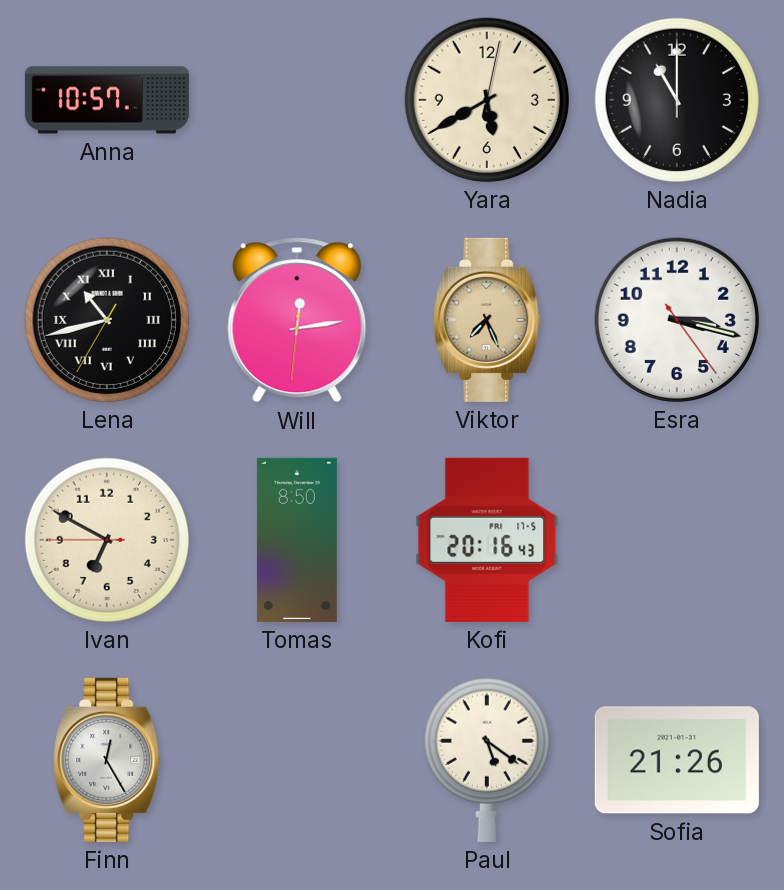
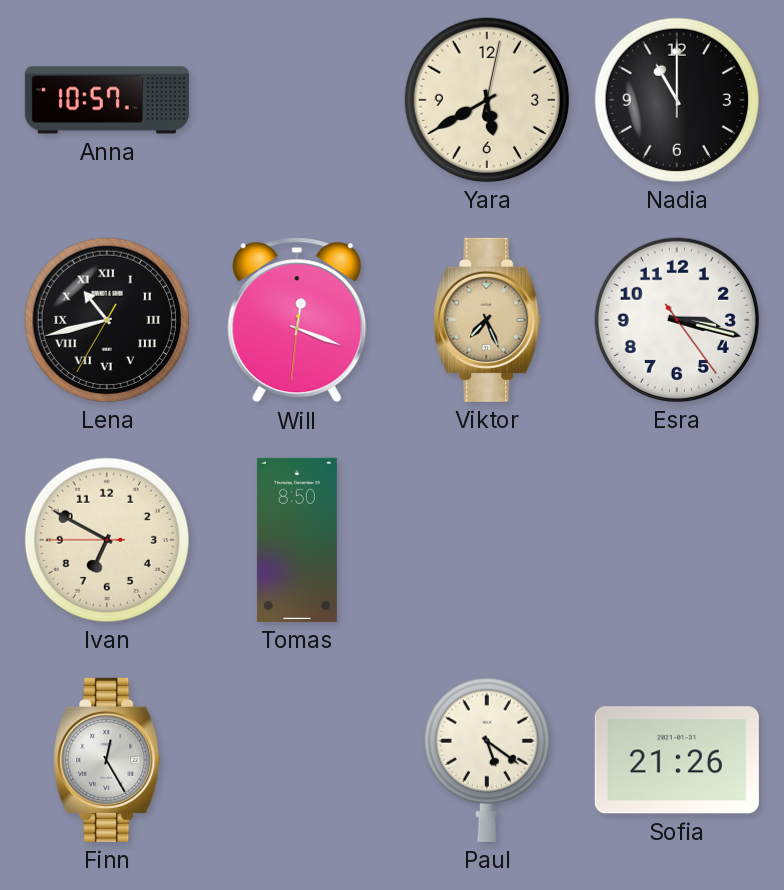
Will: 12:13 -> 12:18
Kofi: 20:16 -> none
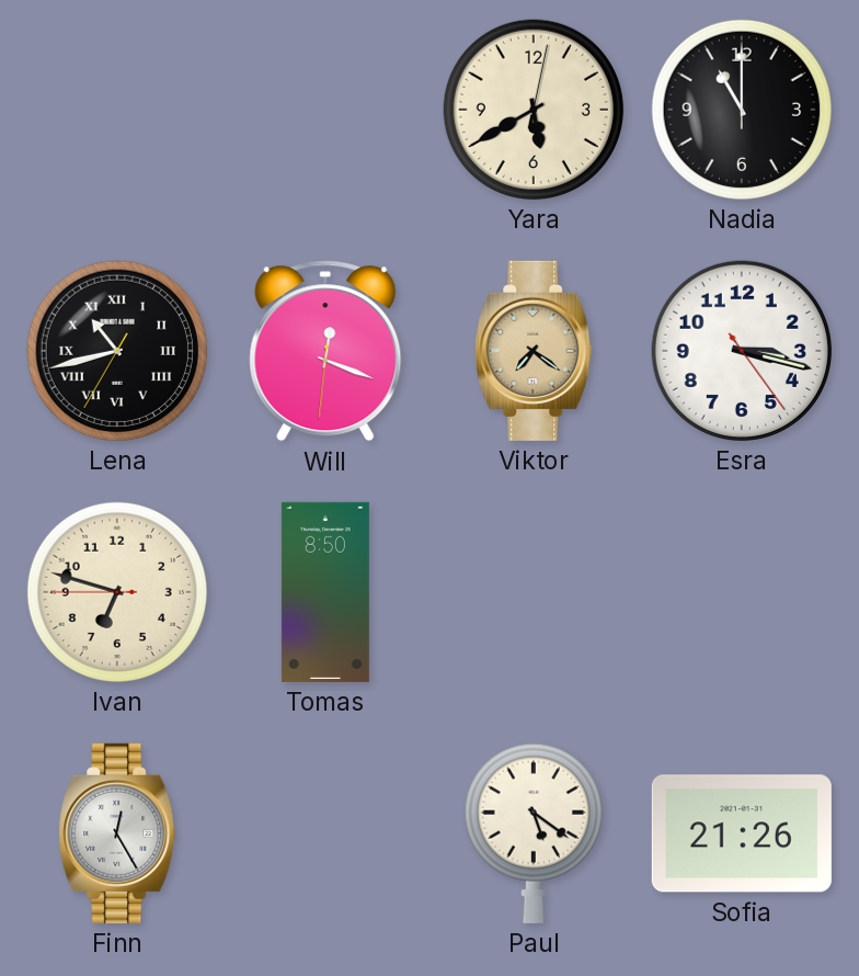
Anna: 10:57 -> none
Viktor: 7:26 -> 7:21
Ivan: 6:49 -> 6:47
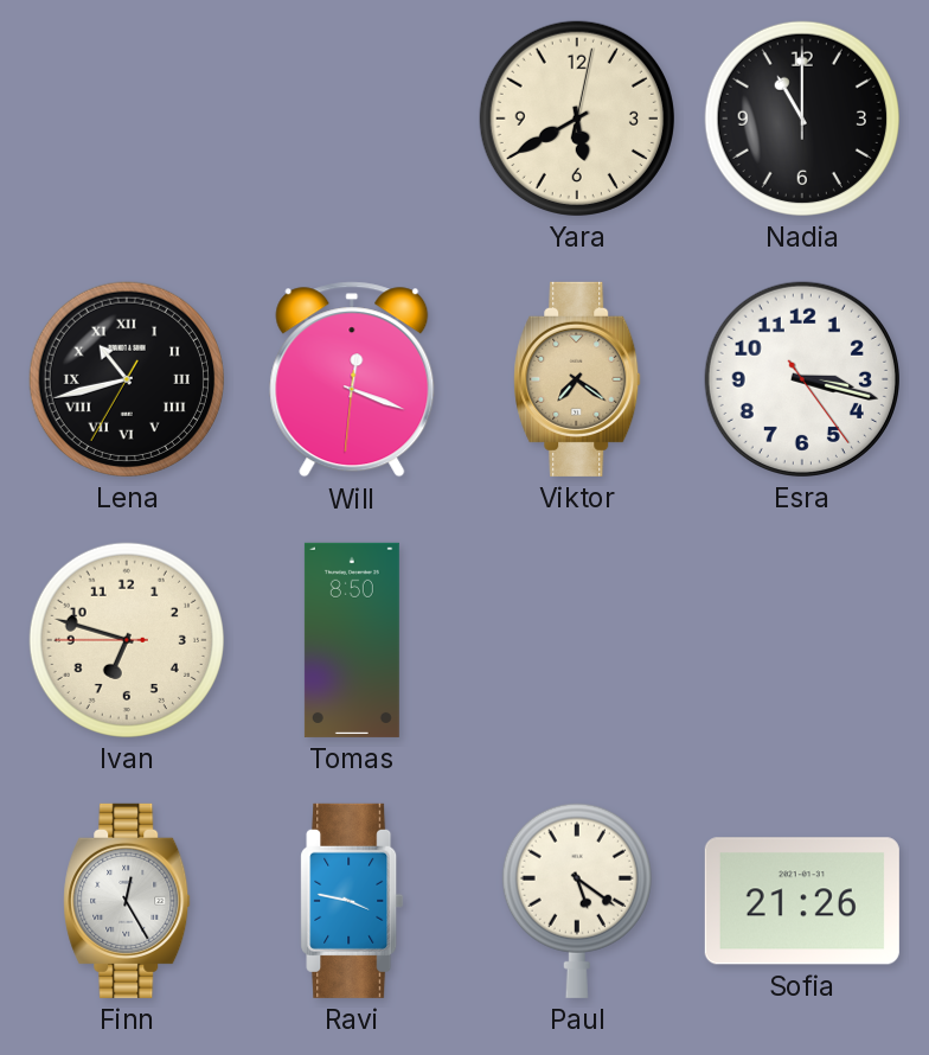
Ravi: none -> 3:47
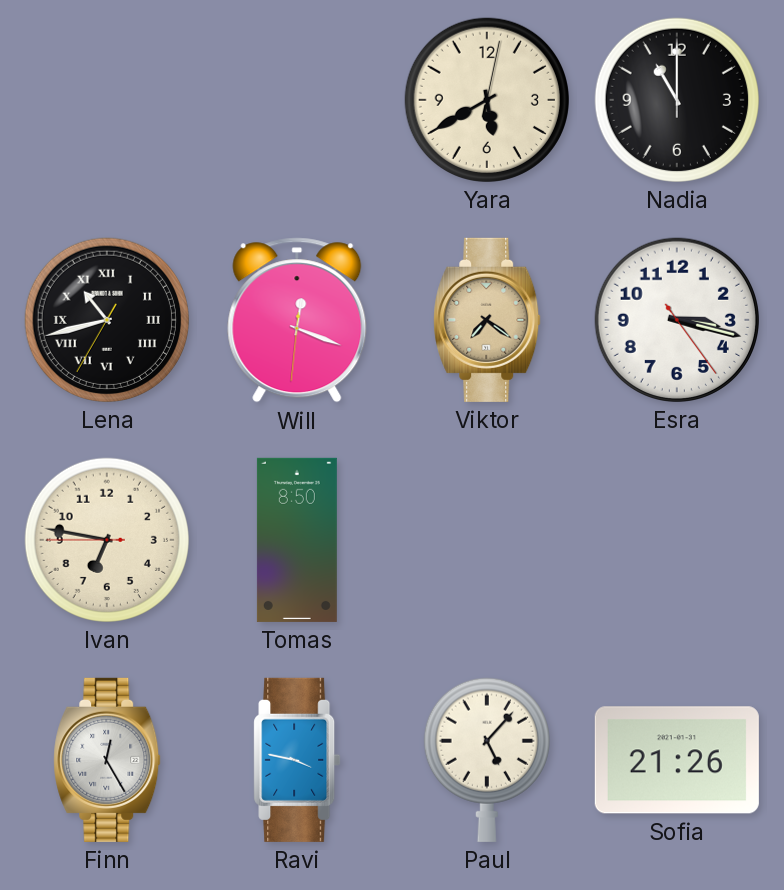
Ivan: 6:47 -> 6:46
Paul: 5:21 -> 5:07
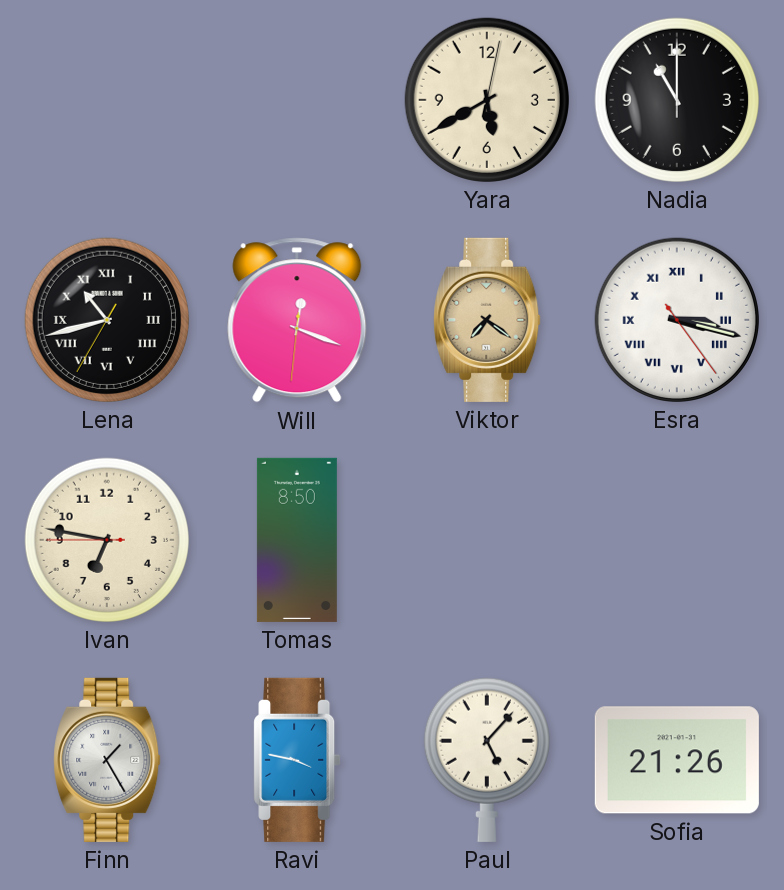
Esra numerals: Arabic -> Roman
Finn: 12:25 -> 1:25
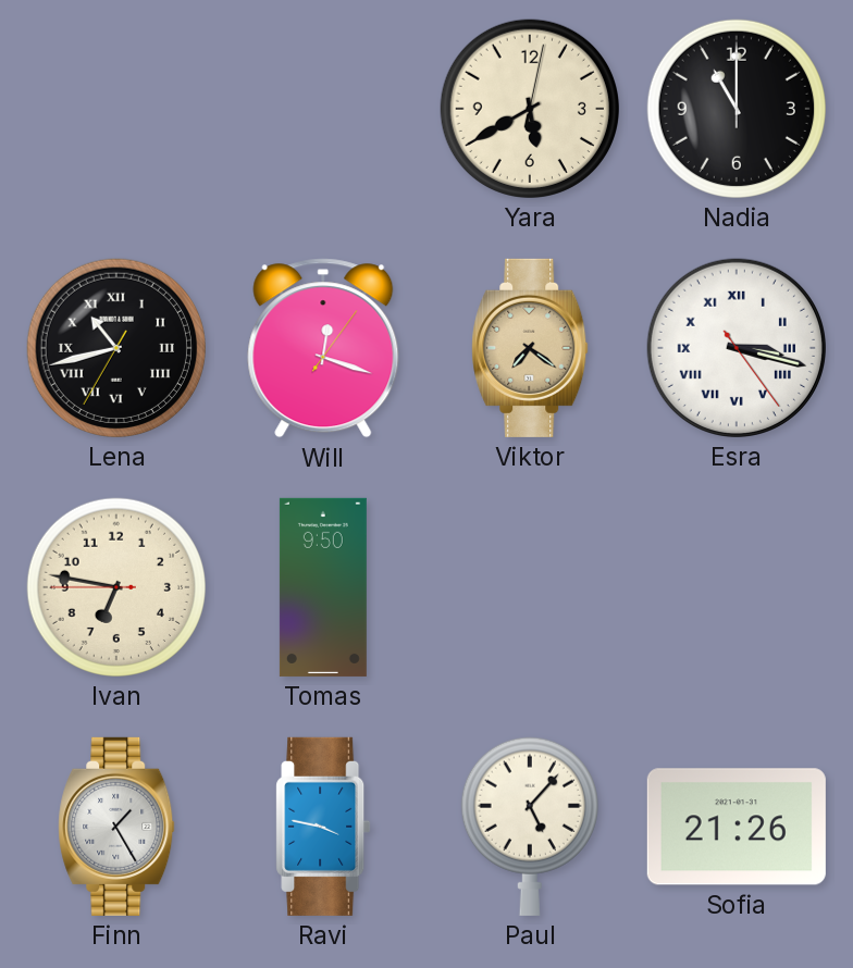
Will: 12:18:31 -> 12:18:06
Tomas: 8:50 -> 9:50
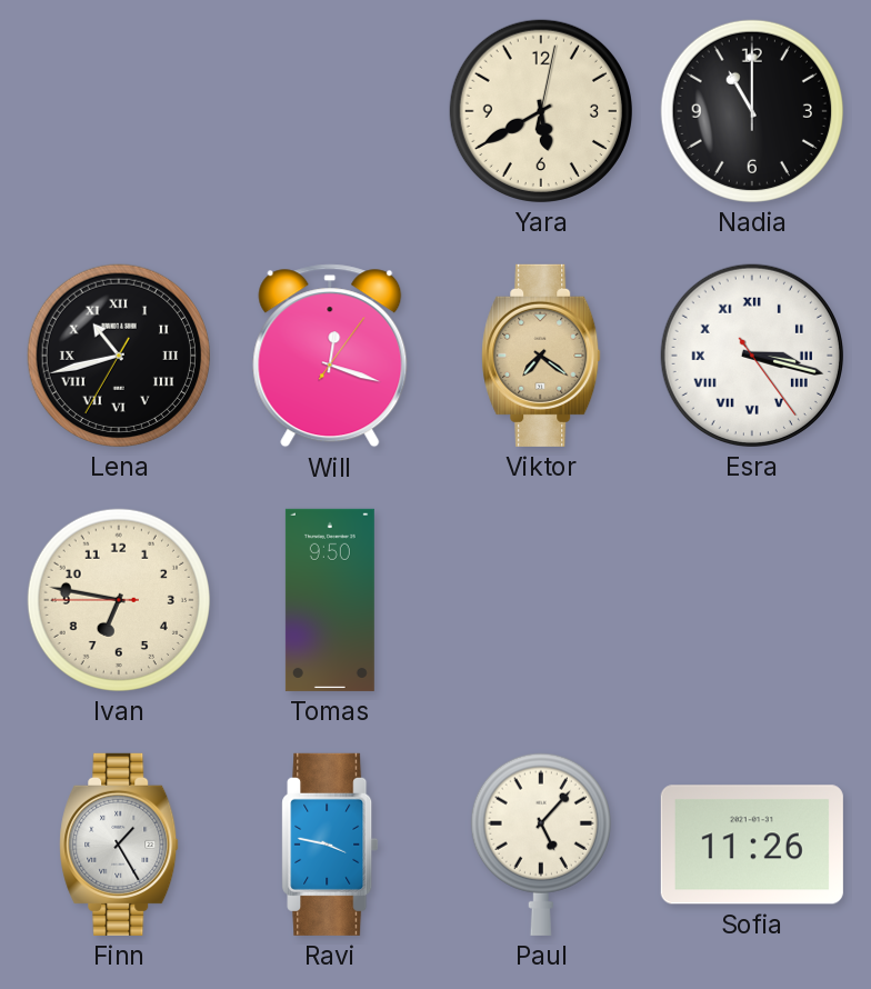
Sofia: 21:26 -> 11:26
